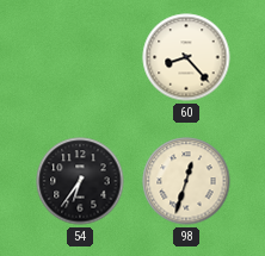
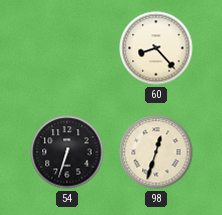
54: 6:36 -> 6:33
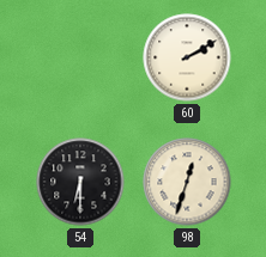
60: 8:23 -> 2:10
54: 6:33 -> 6:30
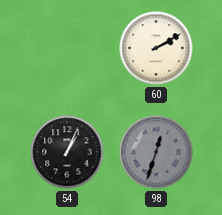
54: 6:30 -> 1:04
98 dial: cream -> grey
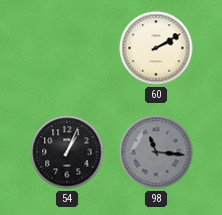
98: 12:33 -> 11:16
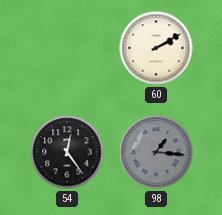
54: 1:04 -> 12:24
98: 11:16 -> 1:16
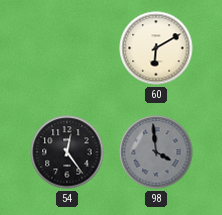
60: 2:10 -> 6:10
98: 1:16 -> 3:59
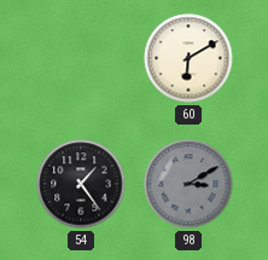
54: 12:24 -> 1:24
98: 3:59 -> 3:10
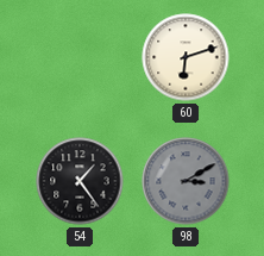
60: 6:10 -> 6:12
